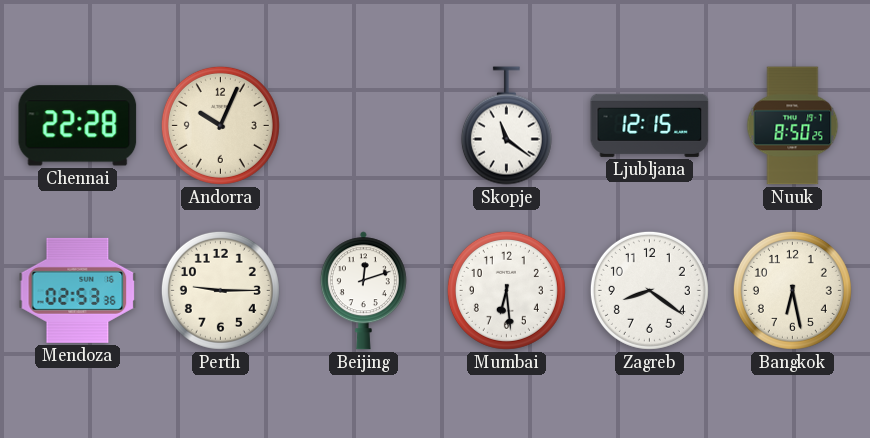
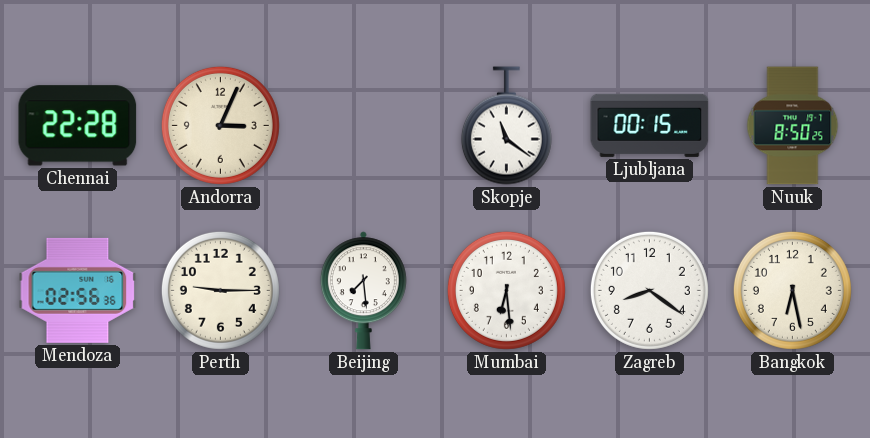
Andorra: 10:04 -> 3:04
Ljubljana: 12:15 -> 00:15
Mendoza: 02:53 -> 02:56
Beijing: 12:12 -> 7:29
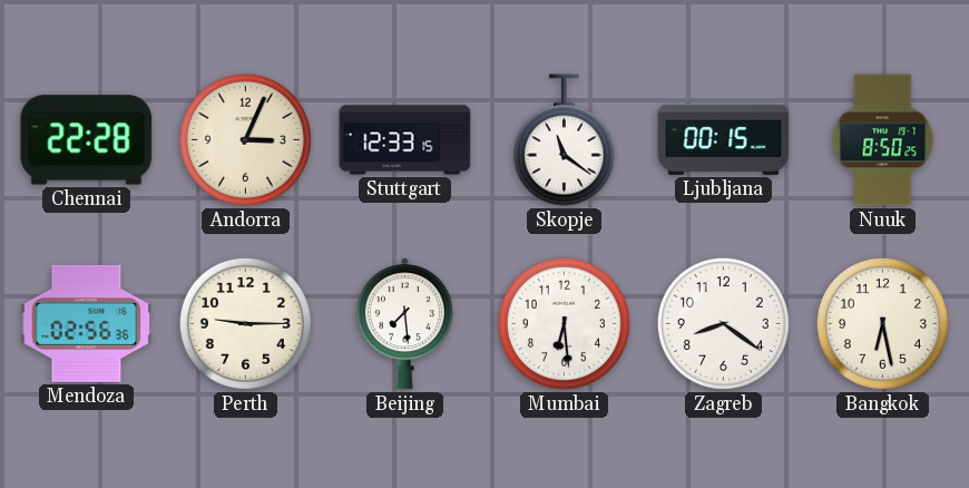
Stuttgart: none -> 12:33
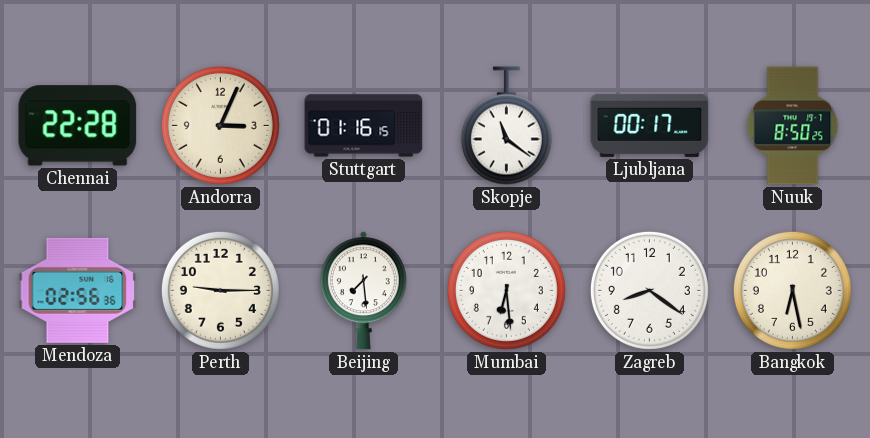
Stuttgart: 12:33 -> 01:16
Ljubljana: 00:15 -> 00:17
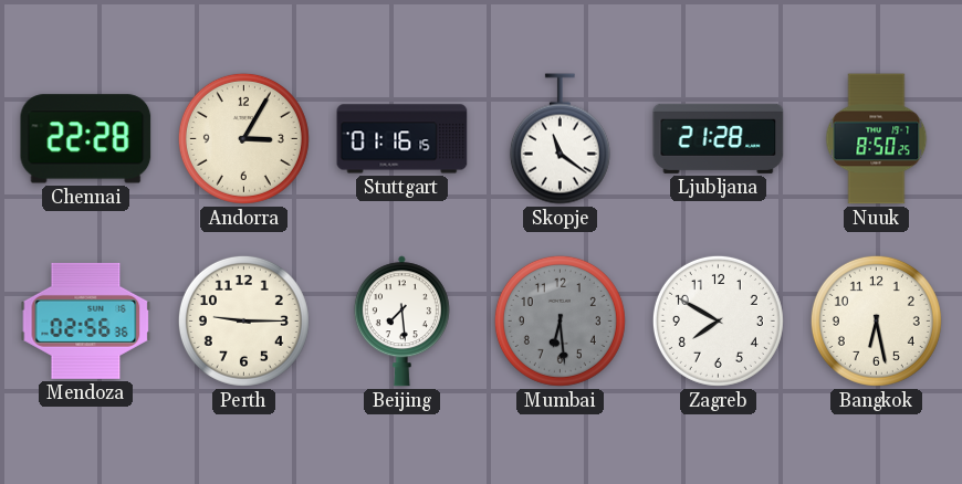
Andorra: 3:04 -> 3:05
Ljubljana: 00:17 -> 21:28
Mumbai dial: white -> grey
Zagreb: 8:21 -> 7:50
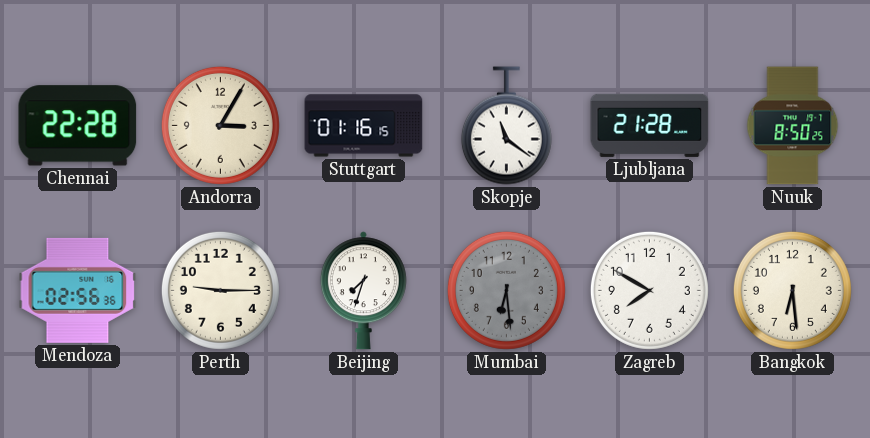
Beijing: 7:29 -> 7:33
Bangkok: 6:28 -> 6:29
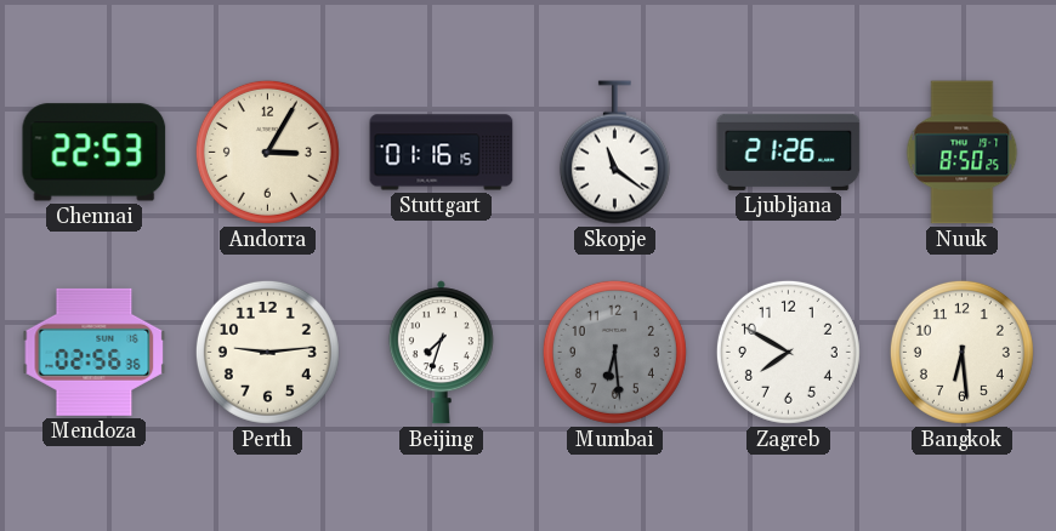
Chennai: 22:28 -> 22:53
Ljubljana: 21:28 -> 21:26
Perth: 9:15 -> 9:14
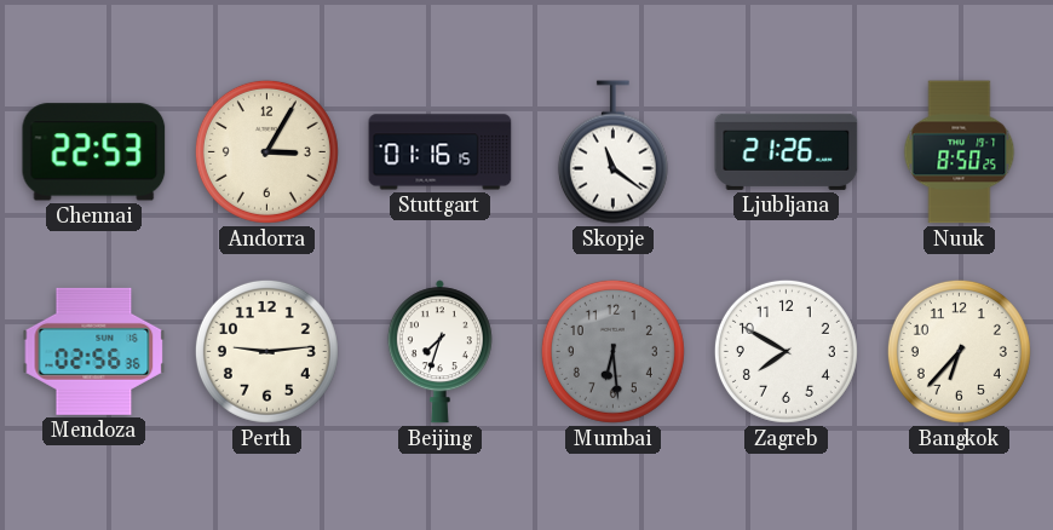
Bangkok: 6:29 -> 6:37
